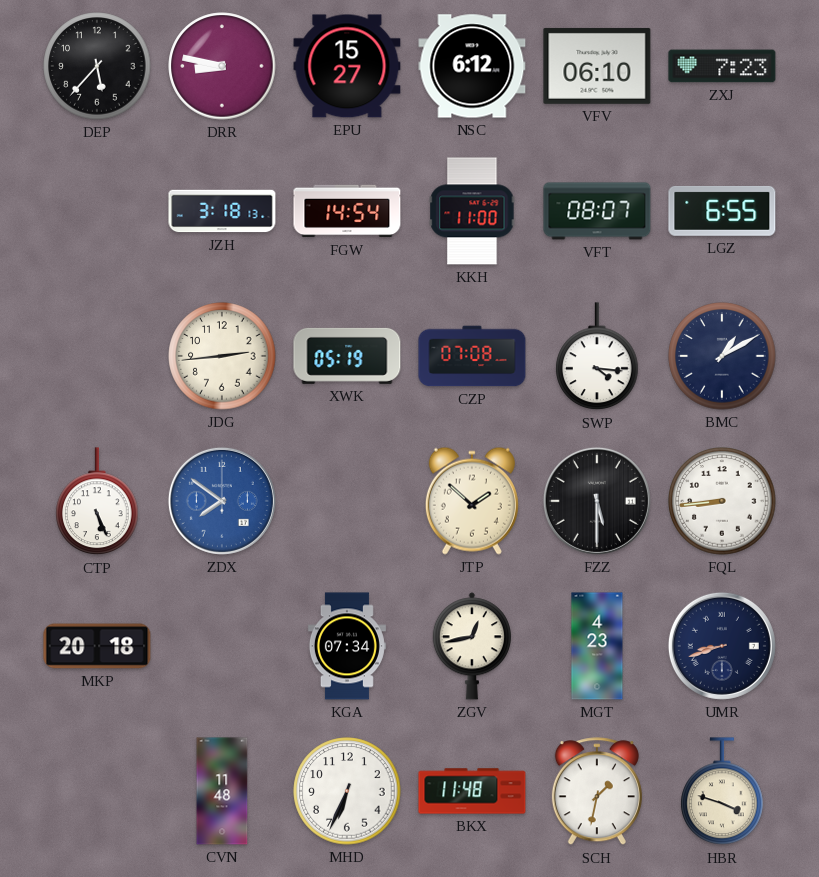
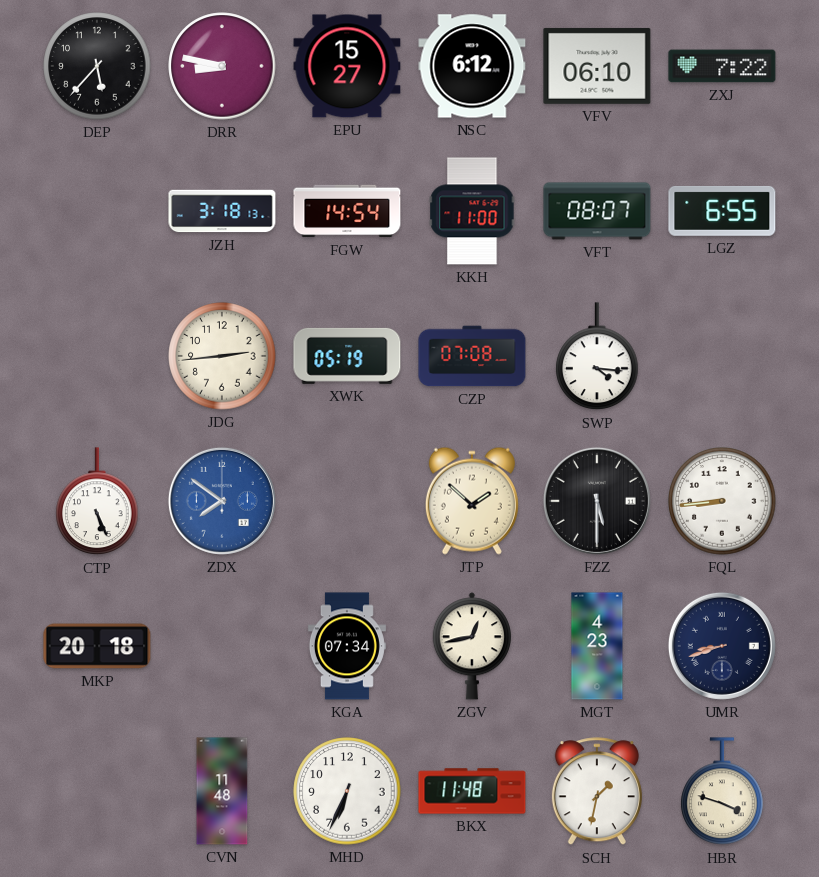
ZXJ: 7:23 -> 7:22
BMC: 1:10 -> none
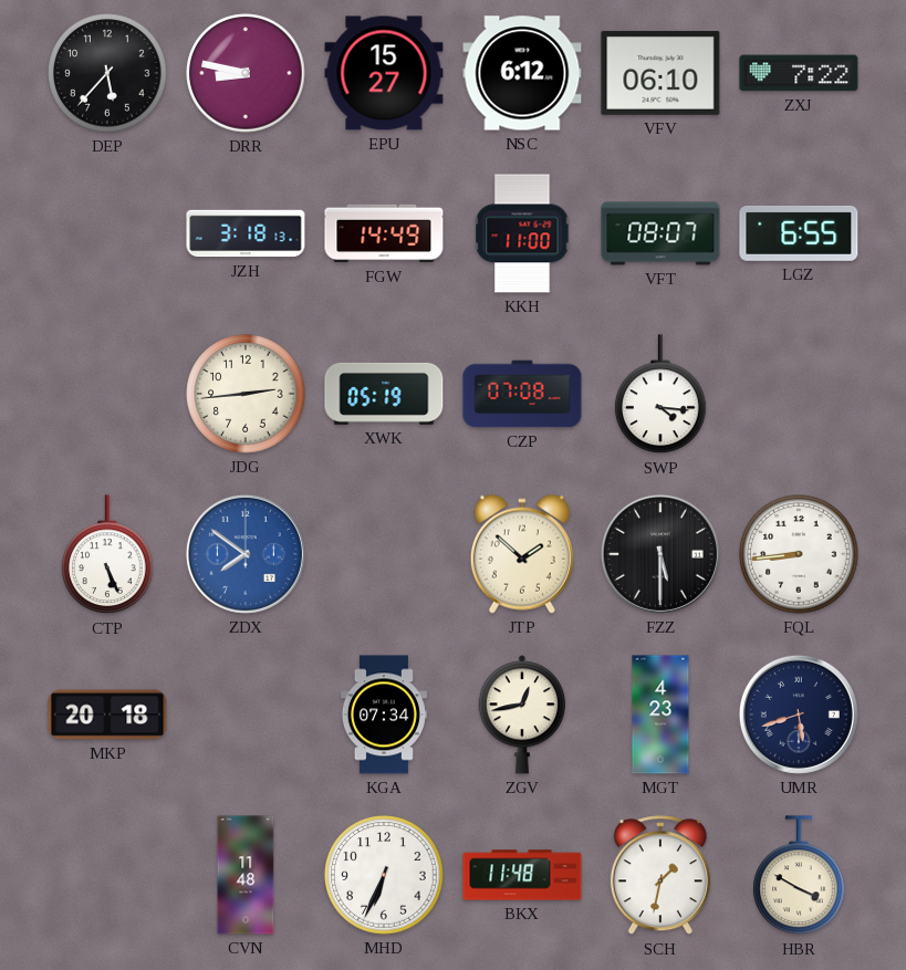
FGW: 14:54 -> 14:49
UMR: 8:42 -> 5:42
HBR: 3:48 -> 3:50
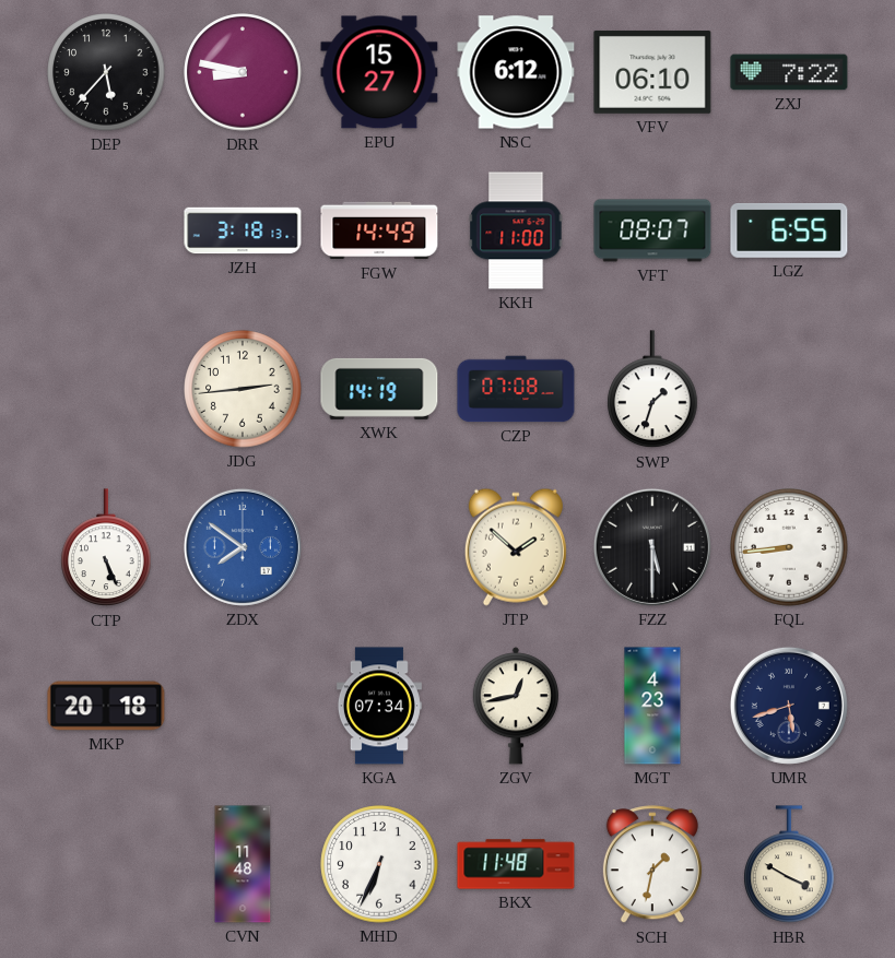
XWK: 05:19 -> 14:19
SWP: 4:16 -> 1:33
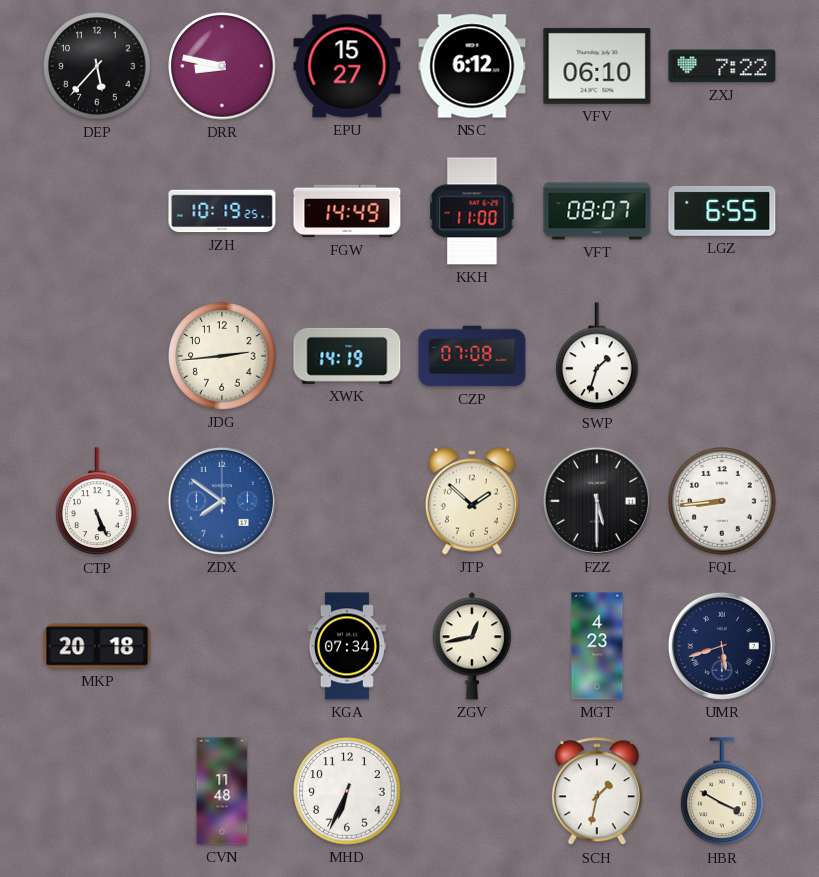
JZH: 3:18 -> 10:19
BKX: 11:48 -> none
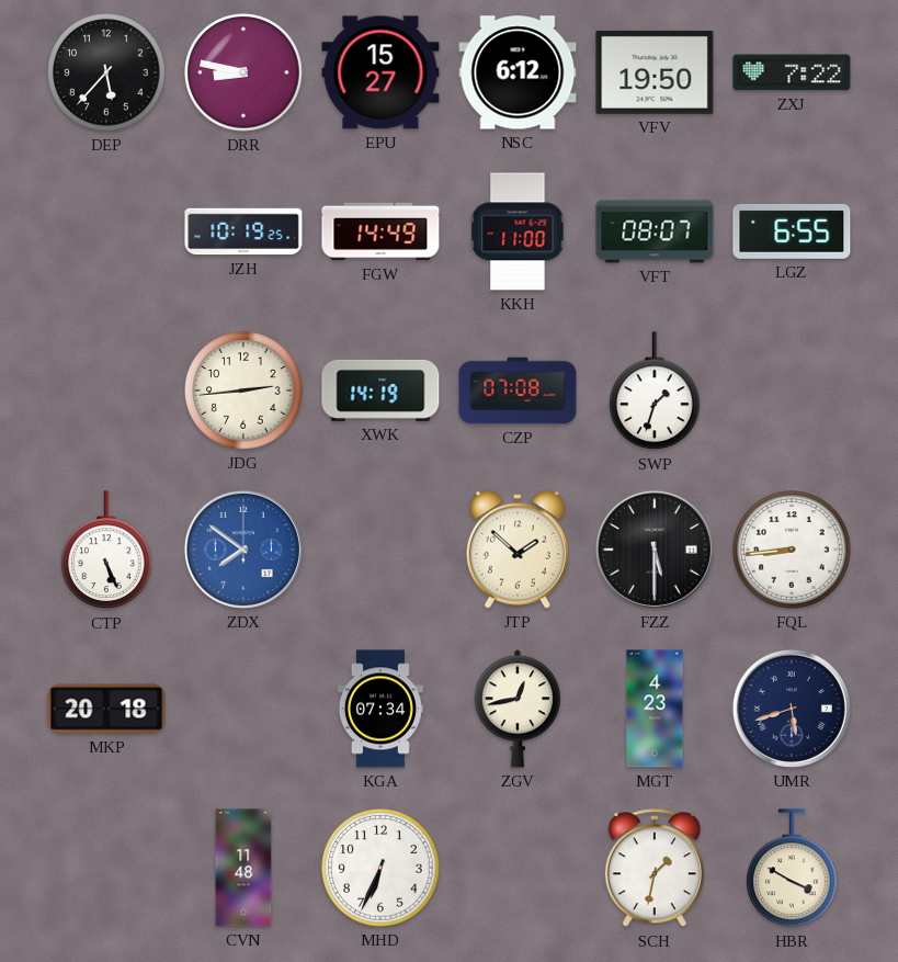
VFV: 06:10 -> 19:50
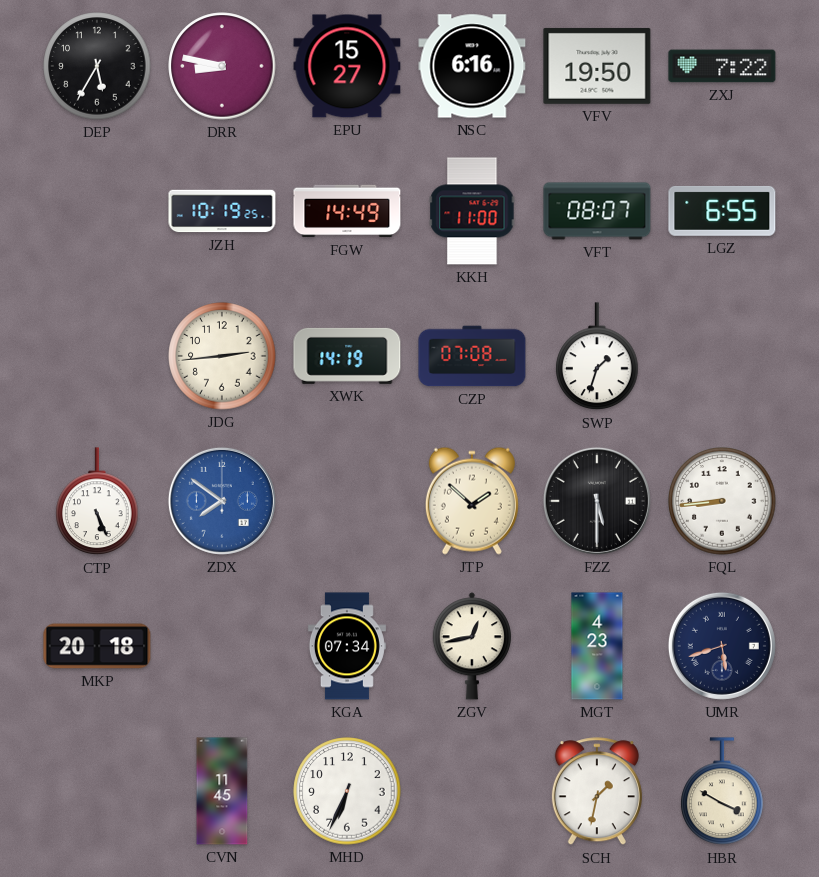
DEP: 5:37 -> 5:35
NSC: 6:12 -> 6:16
CVN: 11:48 -> 11:45
